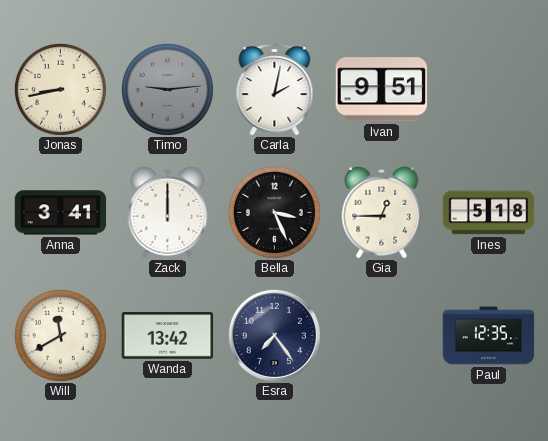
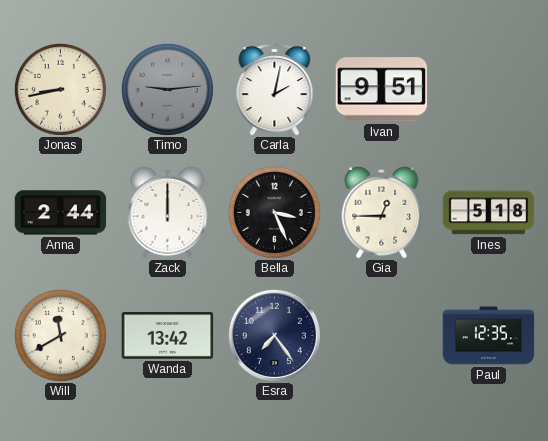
Anna: 3:41 -> 2:44
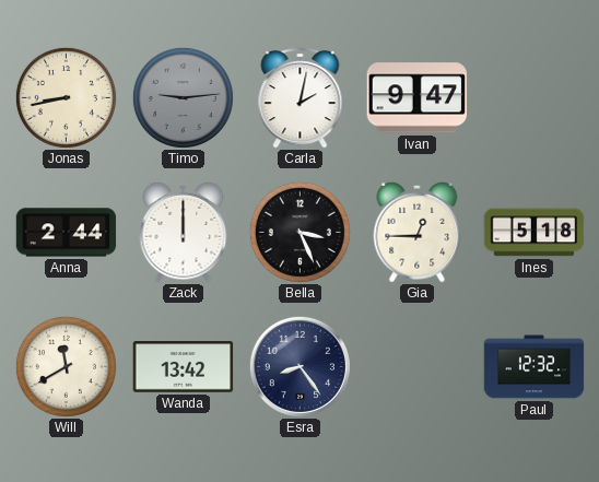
Ivan: 9:51 -> 9:47
Esra: 7:24 -> 8:24
Paul: 12:35 -> 12:32
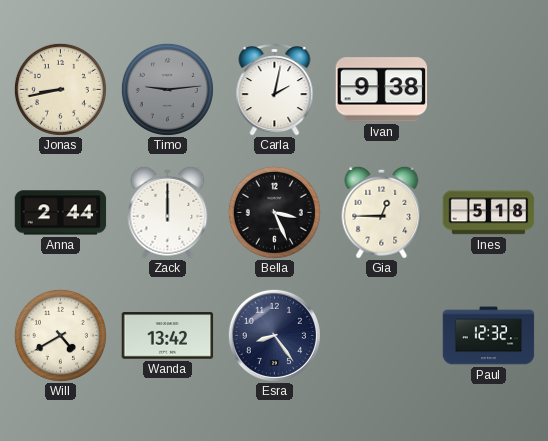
Ivan: 9:47 -> 9:38
Will: 11:40 -> 4:40
